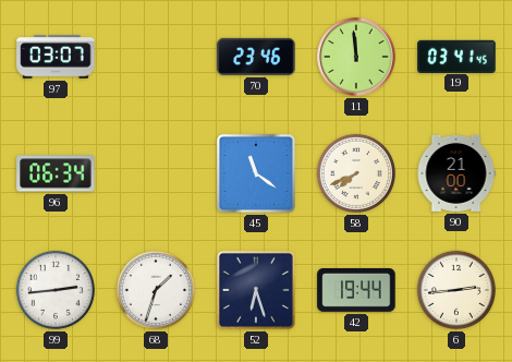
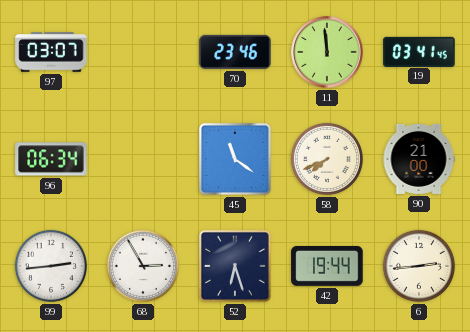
68: 1:33 -> 2:55
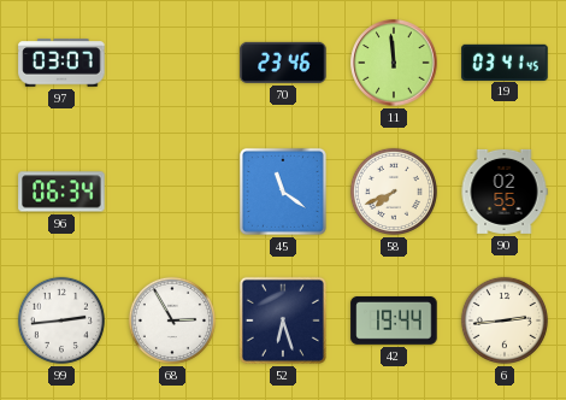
90: 21:00 -> 02:55
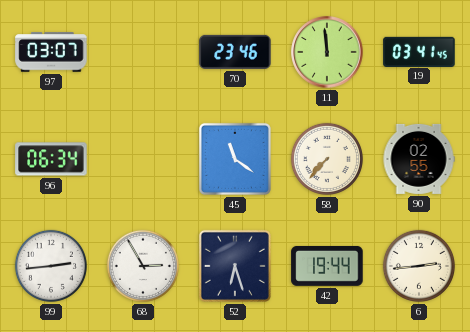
58: 7:41 -> 7:37
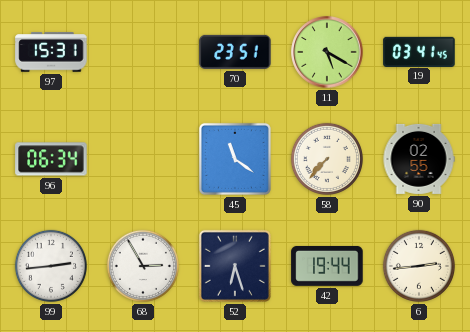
97: 03:07 -> 15:31
70: 23:46 -> 23:51
11: 11:59 -> 5:20
